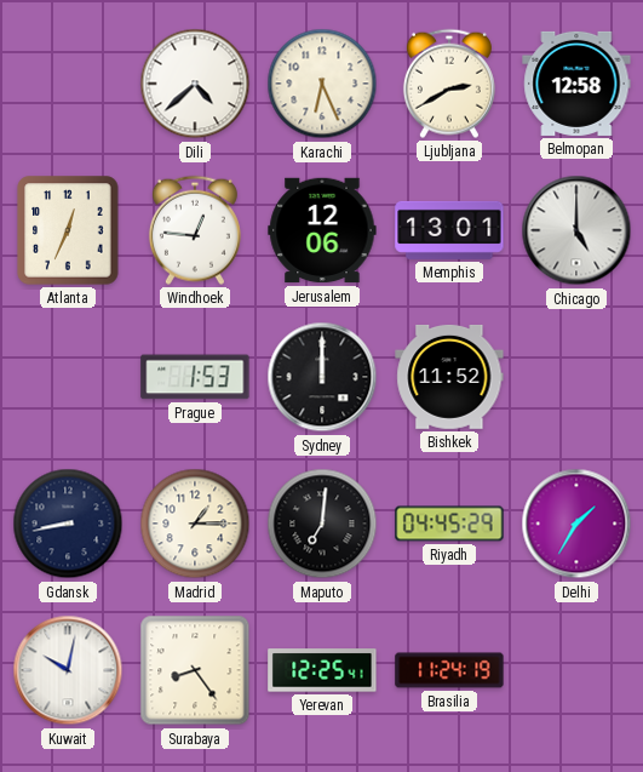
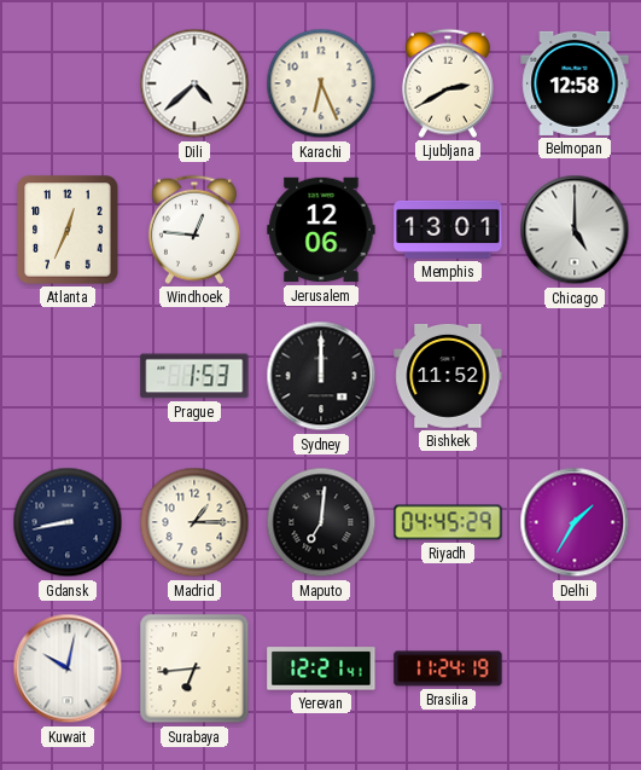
Surabaya: 8:24 -> 6:44
Yerevan: 12:25 -> 12:21
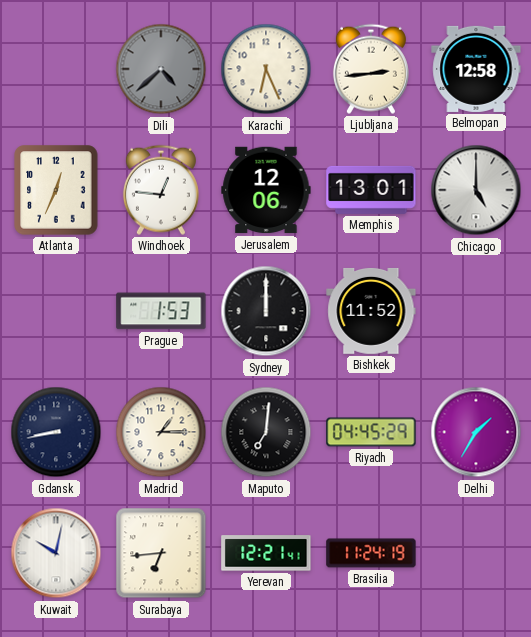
Dili dial: white -> grey
Ljubljana: 2:40 -> 2:44
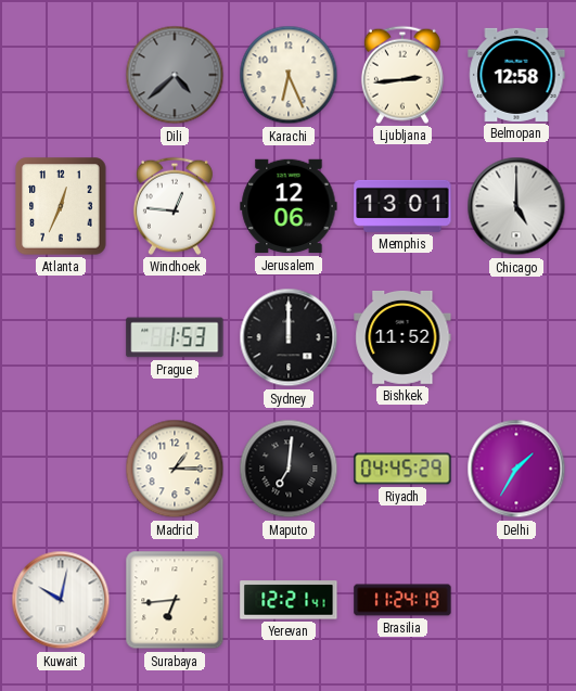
Gdansk: 8:43 -> none
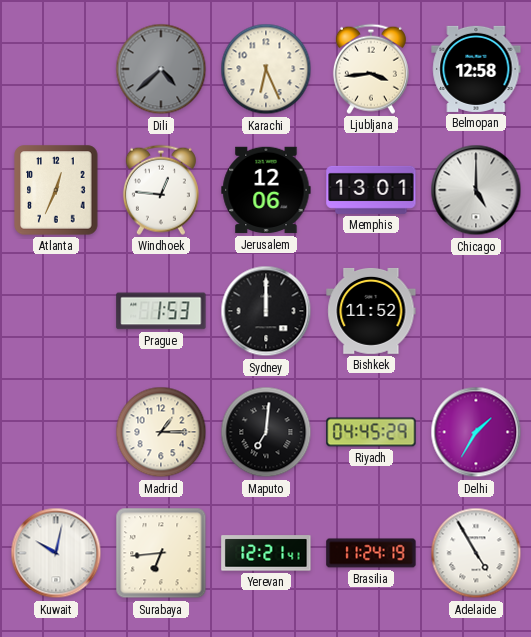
Ljubljana: 2:44 -> 3:44
Adelaide: none -> 4:55
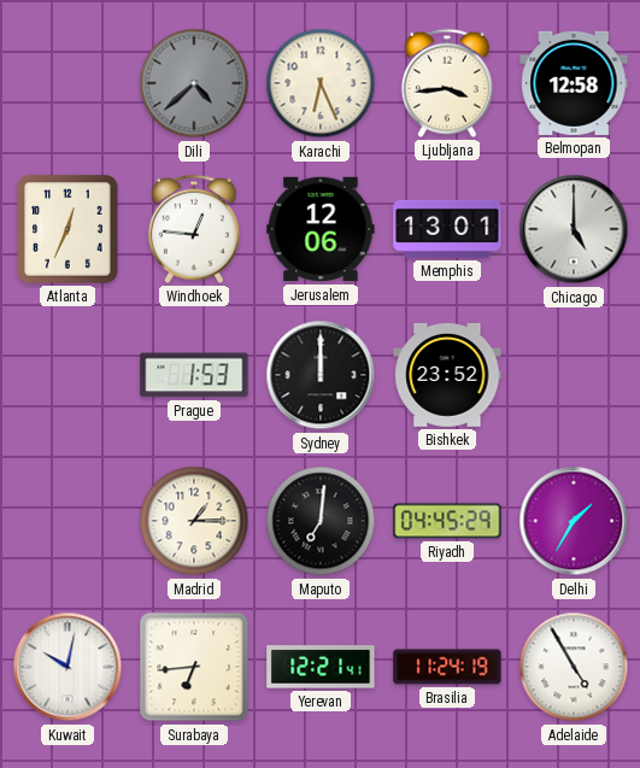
Bishkek: 11:52 -> 23:52
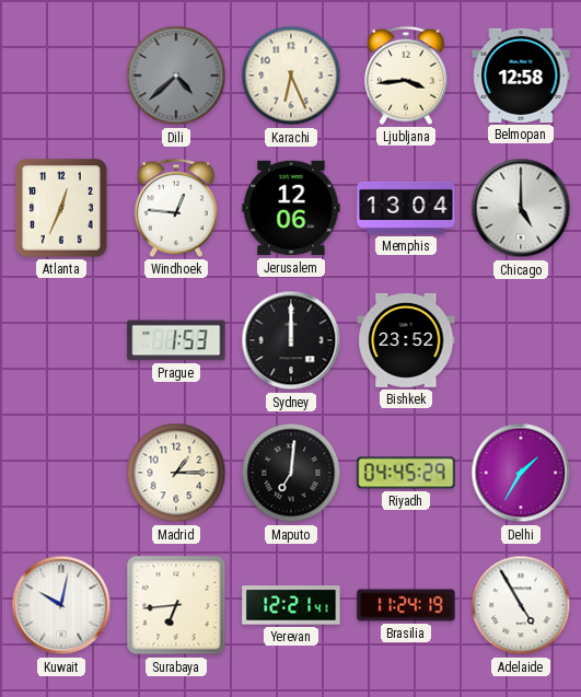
Memphis: 13:01 -> 13:04
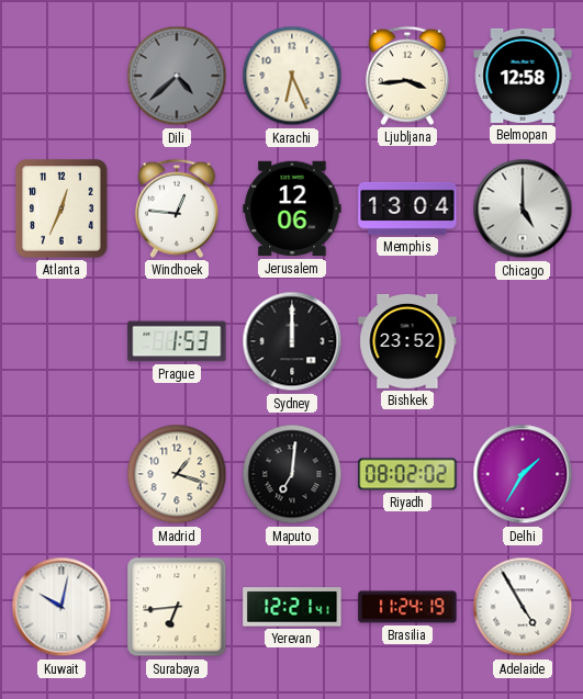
Madrid: 1:15 -> 1:18
Riyadh: 04:45 -> 08:02
